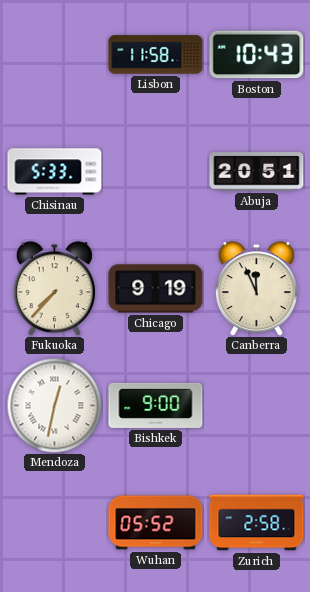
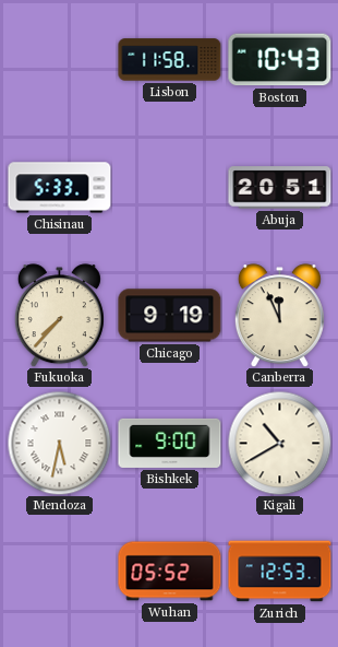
Mendoza: 12:32 -> 5:32
Kigali: none -> 10:40
Zurich: 2:58 -> 12:53
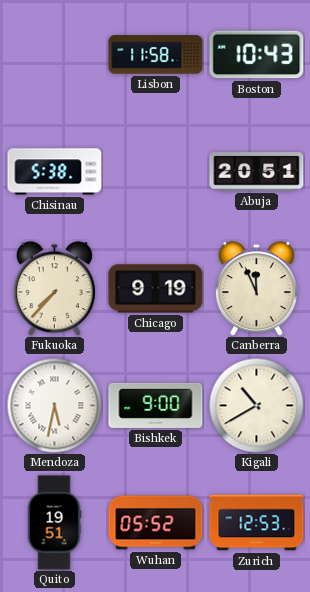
Chisinau: 5:33 -> 5:38
Quito: none -> 19:51
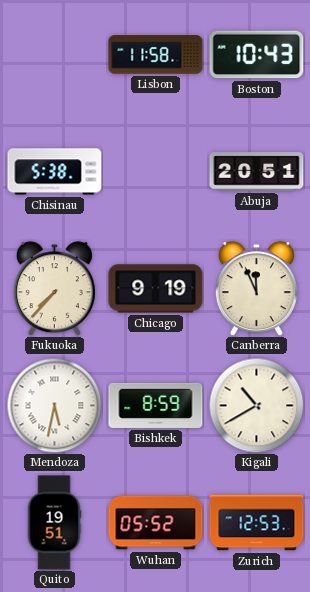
Bishkek: 9:00 -> 8:59
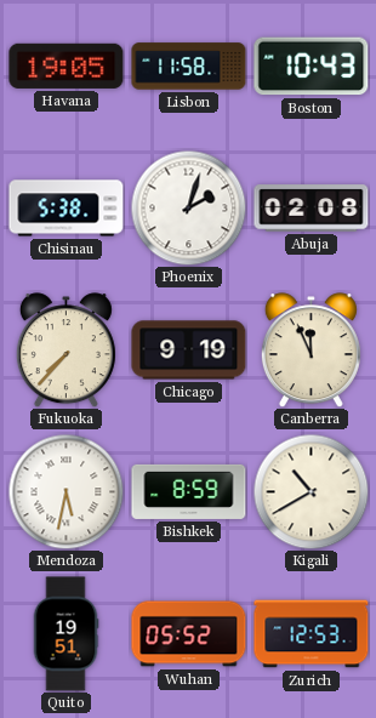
Havana: none -> 19:05
Phoenix: none -> 2:03
Abuja: 20:51 -> 02:08
